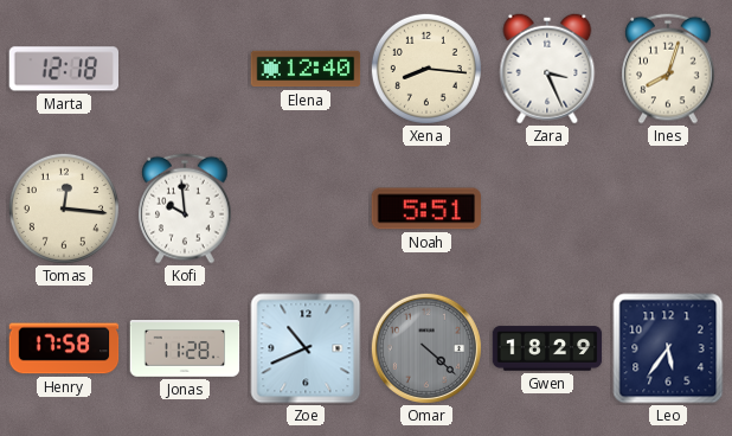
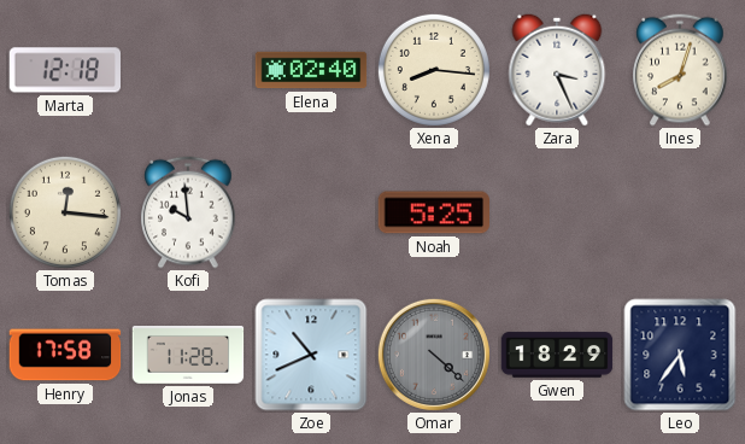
Elena: 12:40 -> 02:40
Noah: 5:51 -> 5:25
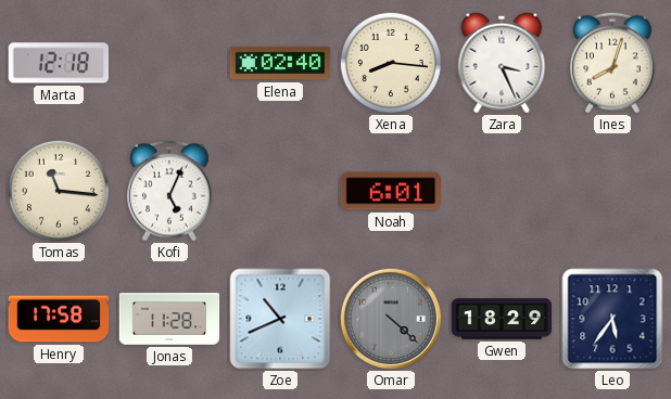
Tomas: 12:16 -> 11:16
Kofi: 9:59 -> 5:04
Noah: 5:25 -> 6:01
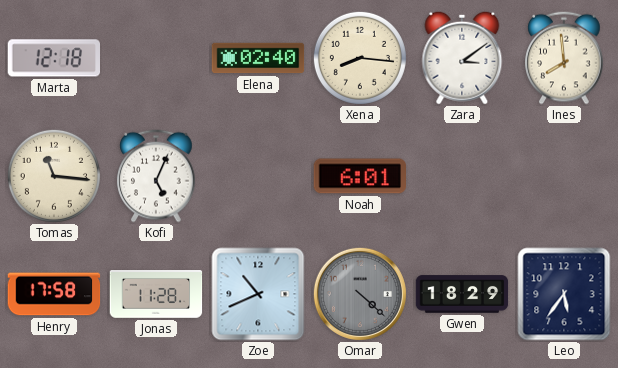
Zara: 3:26 -> 3:09
Ines: 8:03 -> 7:59
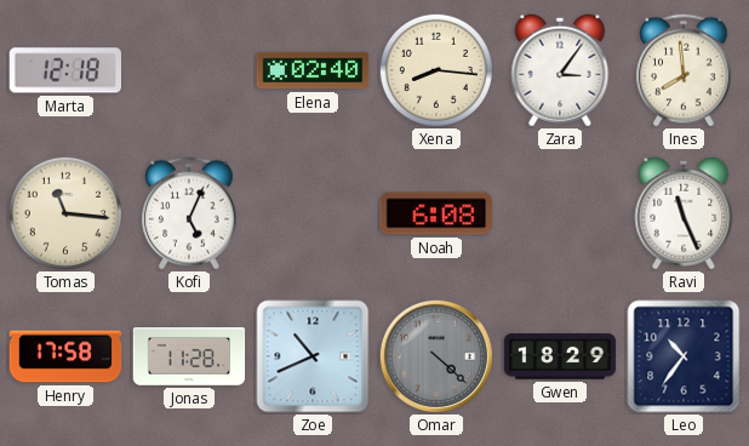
Zara: 3:09 -> 3:06
Noah: 6:01 -> 6:08
Ravi: none -> 11:26
Leo: 5:36 -> 10:36
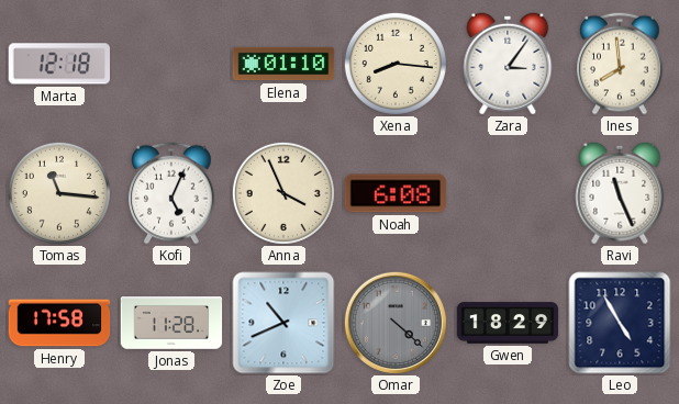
Elena: 02:40 -> 01:10
Anna: none -> 3:56
Leo: 10:36 -> 4:55
